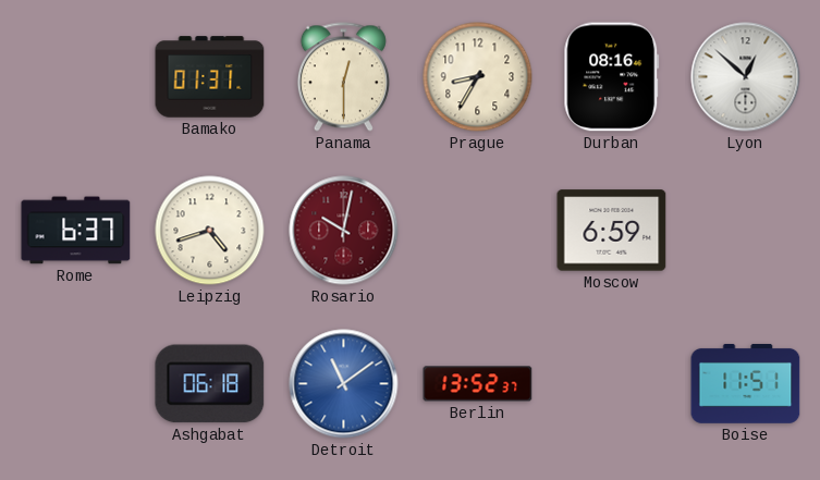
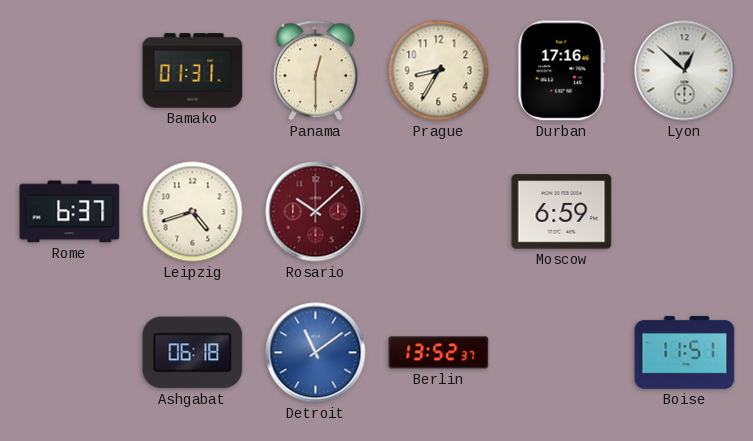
Durban: 08:16 -> 17:16
Rosario: 10:02 -> 10:08
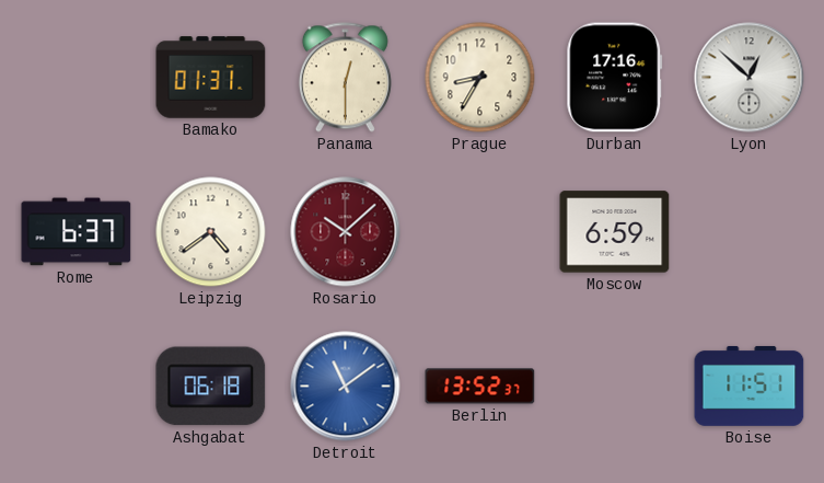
Leipzig: 4:42 -> 4:39
